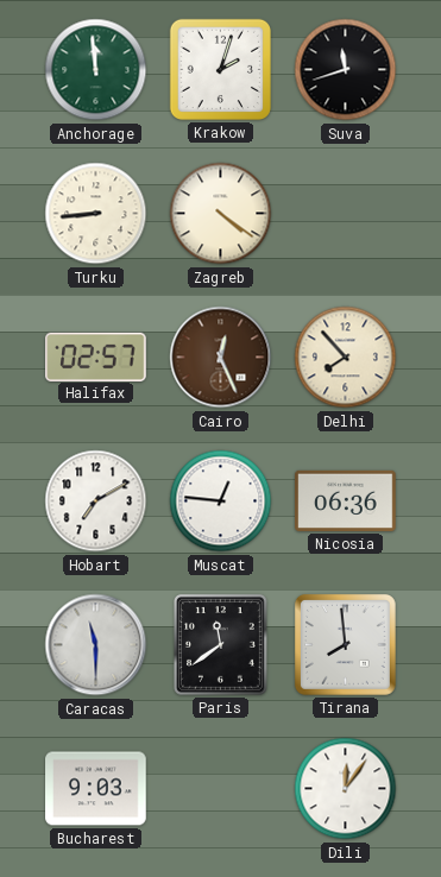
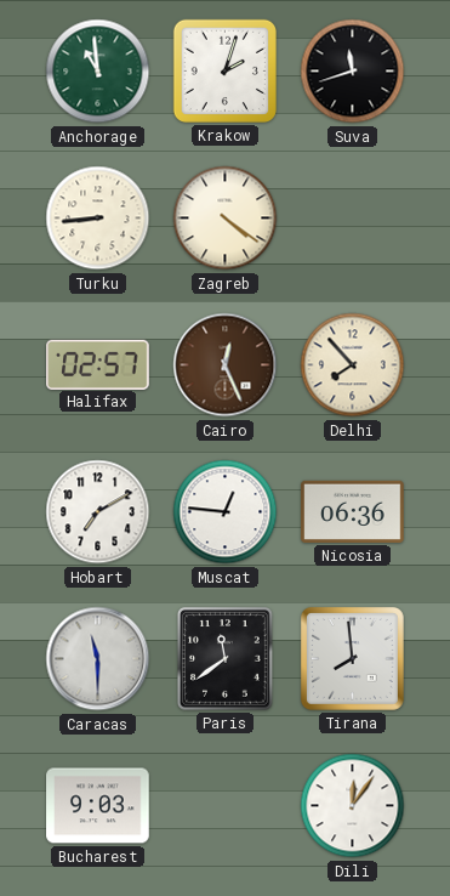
Anchorage: 11:59 -> 10:59
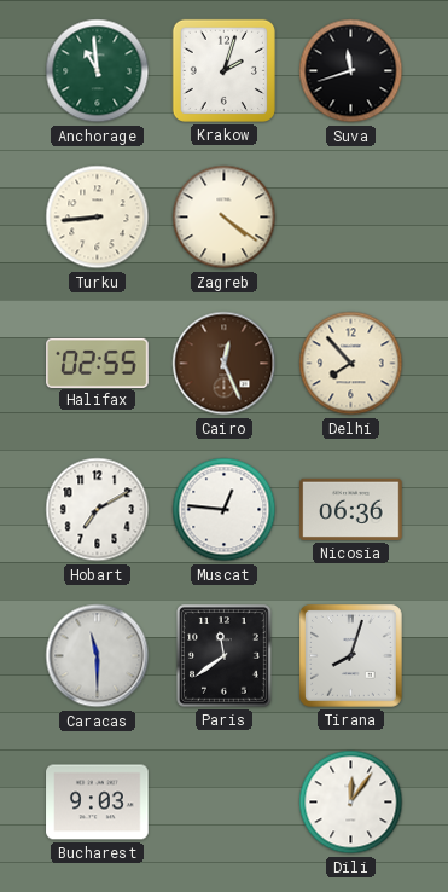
Halifax: 02:57 -> 02:55
Tirana: 7:59 -> 8:03
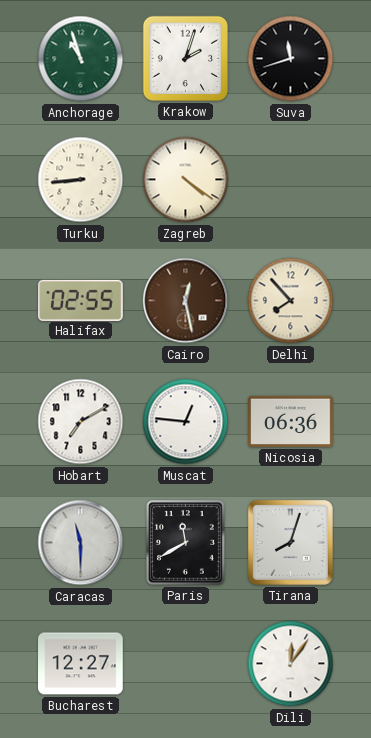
Anchorage: 10:59 -> 10:57
Cairo: 12:26 -> 12:28
Paris: 11:39 -> 11:40
Bucharest: 9:03 -> 12:27
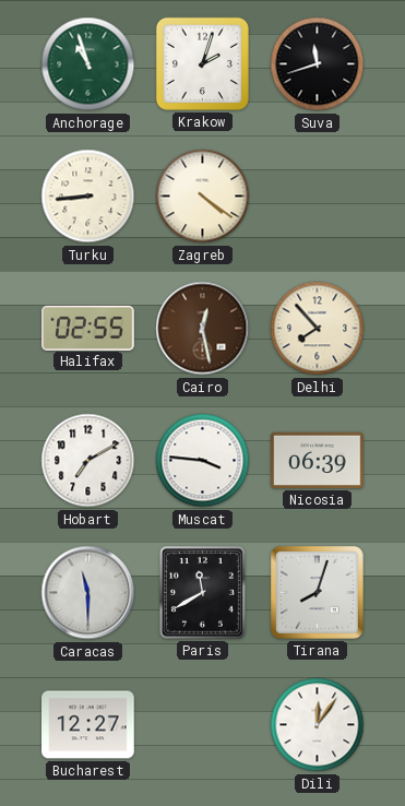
Muscat: 12:46 -> 3:46
Nicosia: 06:36 -> 06:39
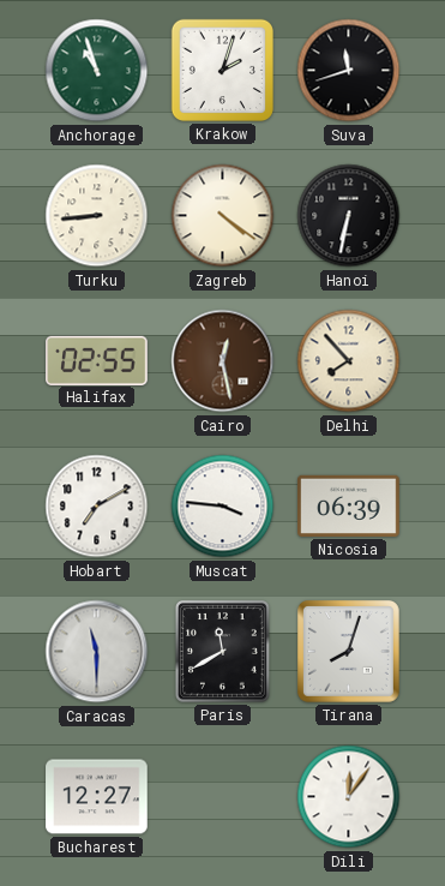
Hanoi: none -> 6:32
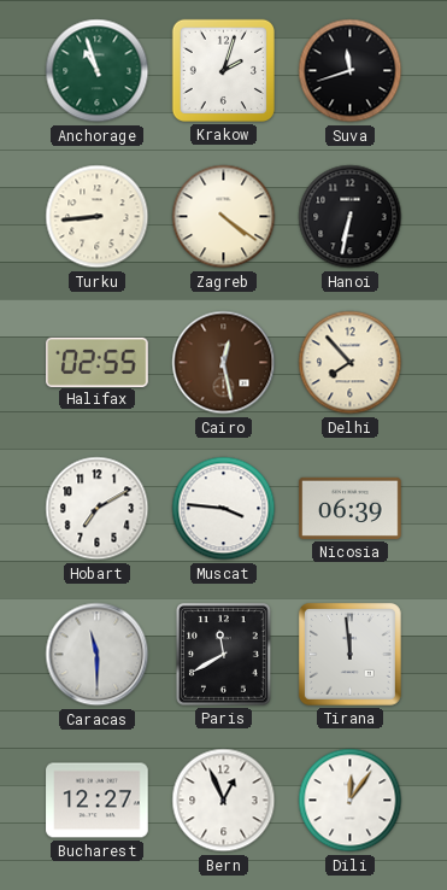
Tirana: 8:03 -> 11:59
Bern: none -> 12:56
